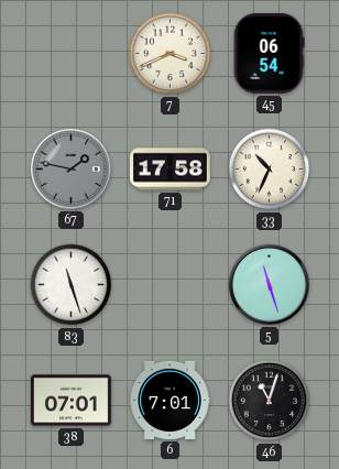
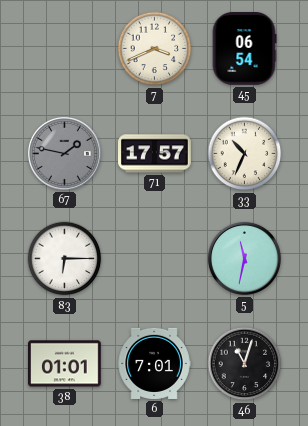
71: 17:58 -> 17:57
83: 11:27 -> 6:15
5: 11:27 -> 11:32
38: 07:01 -> 01:01
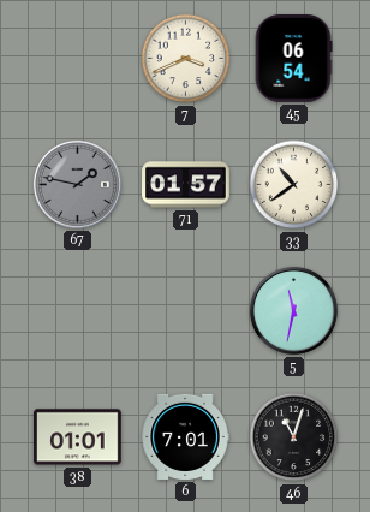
71: 17:57 -> 01:57
33: 10:34 -> 10:39
83: 6:15 -> none
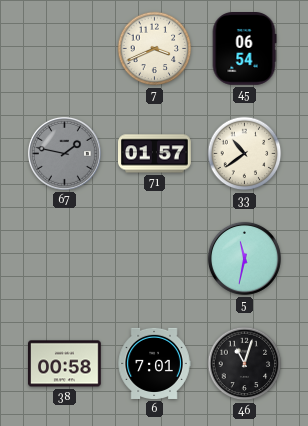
38: 01:01 -> 00:58
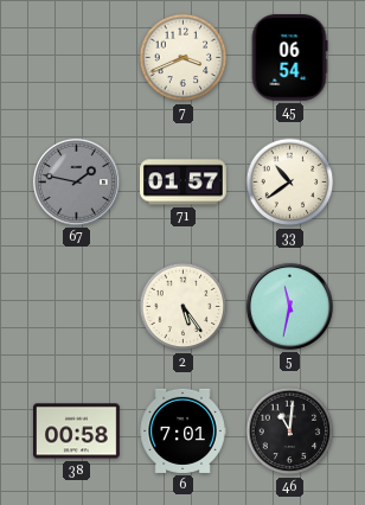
2: none -> 5:24
46: 11:03 -> 11:01
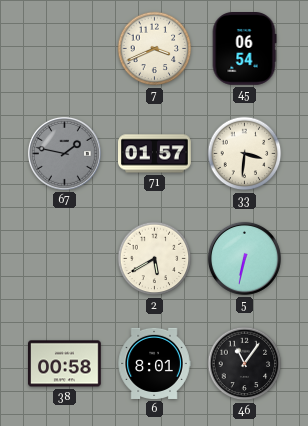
33: 10:39 -> 3:31
2: 5:24 -> 5:40
5: 11:32 -> 6:32
6: 7:01 -> 8:01
46: 11:01 -> 11:06
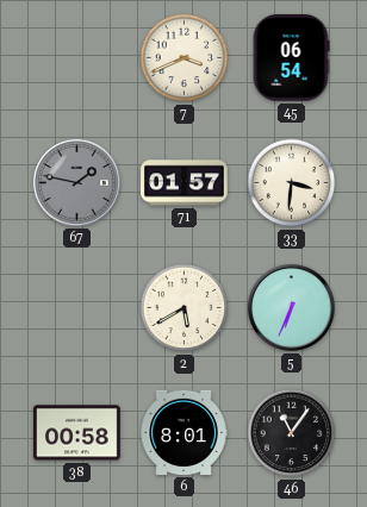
5: 6:32 -> 6:34
